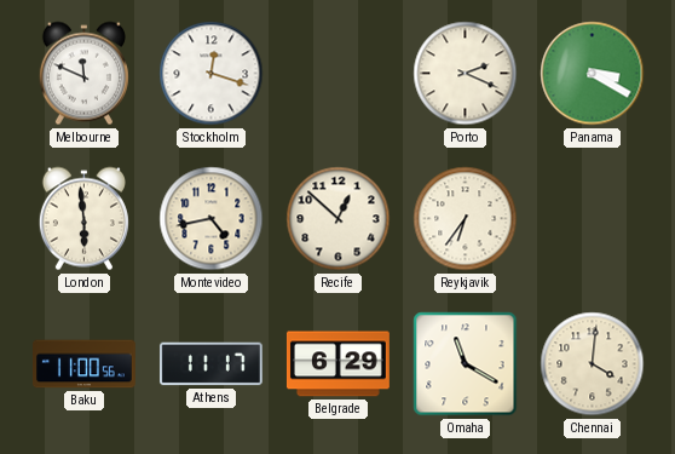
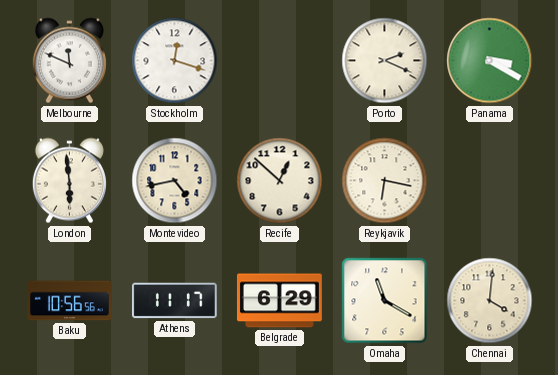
Reykjavik: 6:36 -> 6:17
Baku: 11:00 -> 10:56
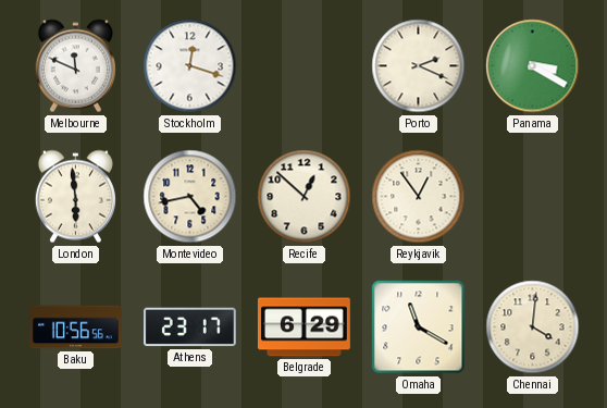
Reykjavik: 6:17 -> 12:54
Athens: 11:17 -> 23:17
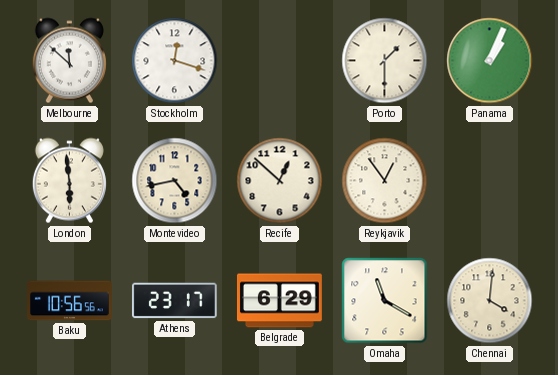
Melbourne: 11:49 -> 11:52
Porto: 2:19 -> 1:30
Panama: 3:20 -> 1:04
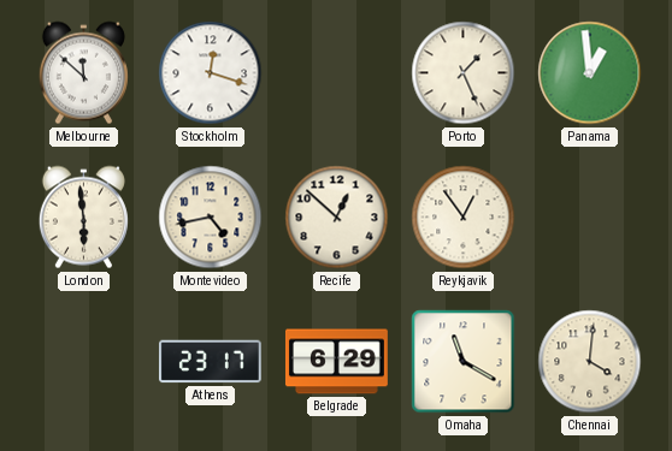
Porto: 1:30 -> 1:26
Panama: 1:04 -> 12:59
Baku: 10:56 -> none
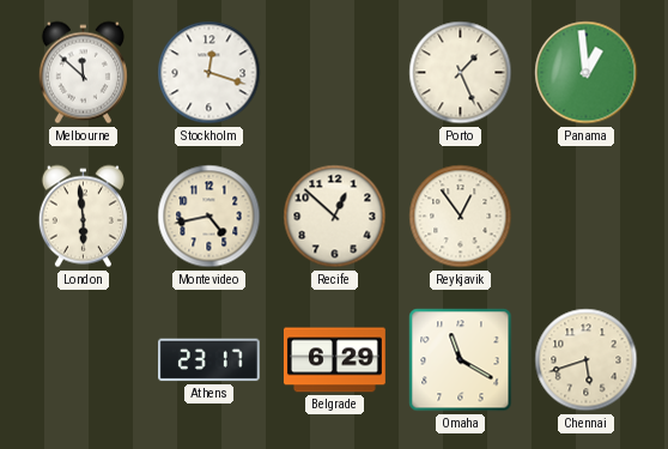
Chennai: 4:01 -> 5:42
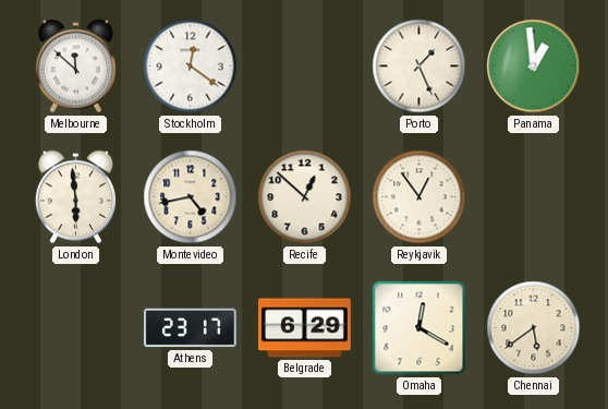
Stockholm: 12:18 -> 12:21
Omaha: 11:20 -> 12:20
Chennai: 5:42 -> 5:39
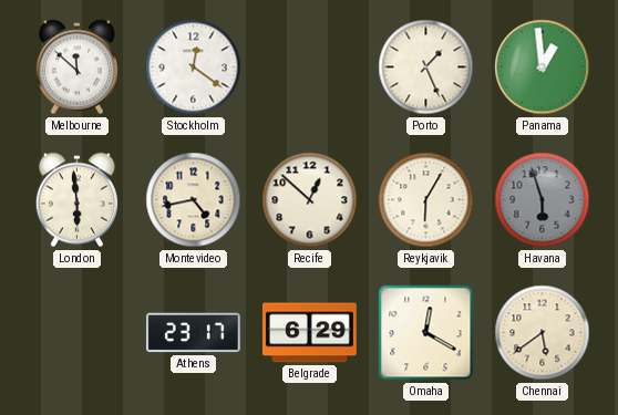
Reykjavik: 12:54 -> 6:05
Havana: none -> 5:57
